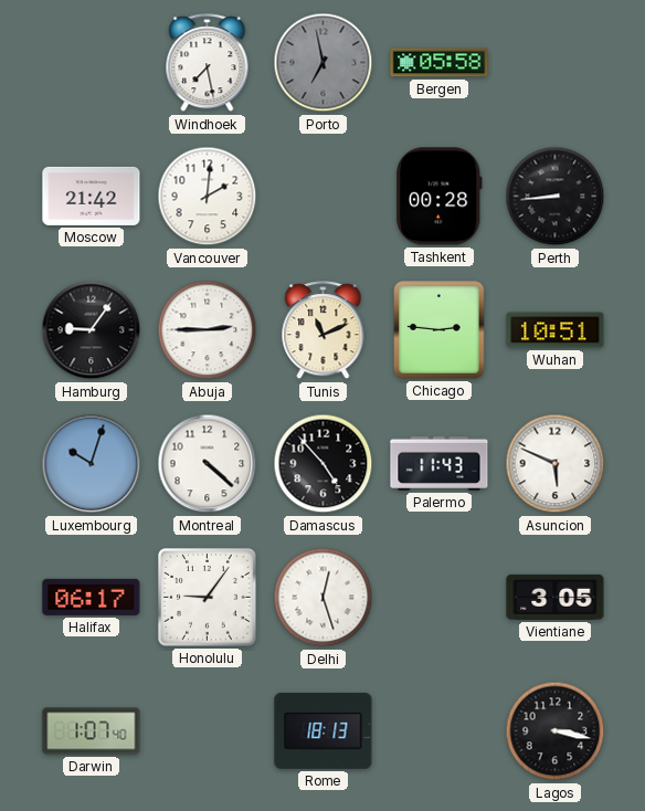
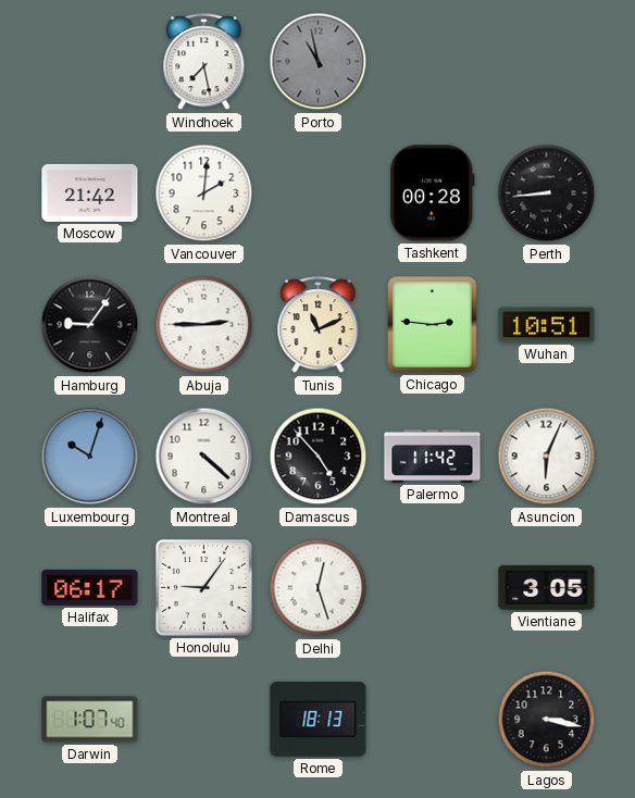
Porto: 6:58 -> 10:58
Bergen: 05:58 -> none
Palermo: 11:43 -> 11:42
Asuncion: 5:49 -> 6:04
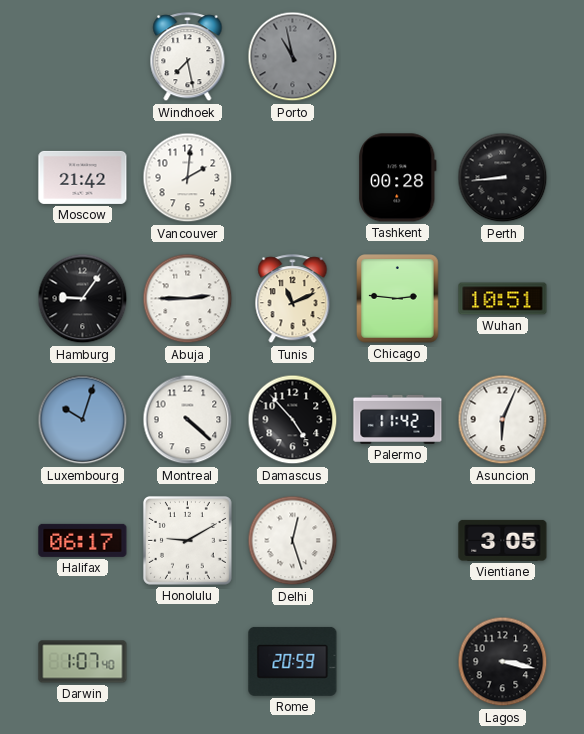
Honolulu: 9:06 -> 9:10
Rome: 18:13 -> 20:59
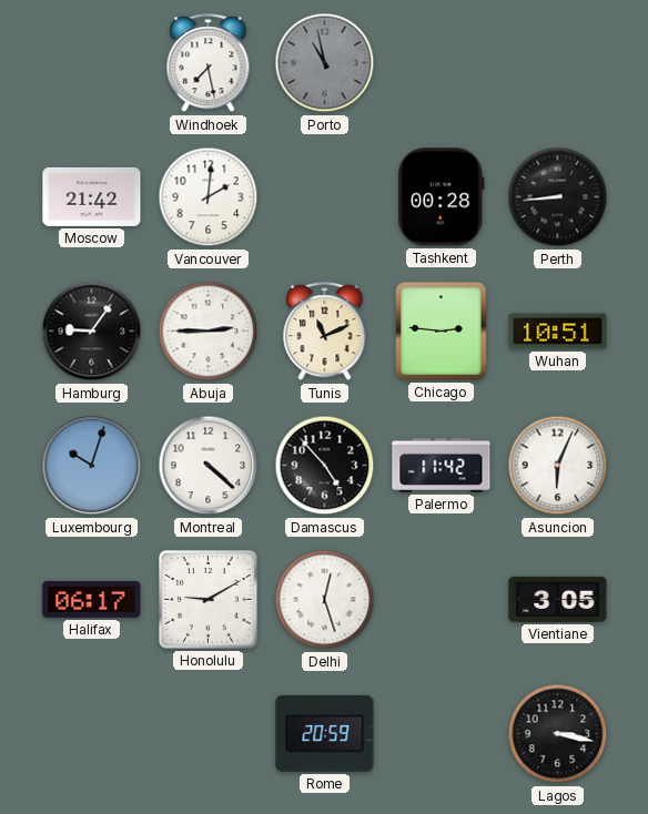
Darwin: 1:07 -> none
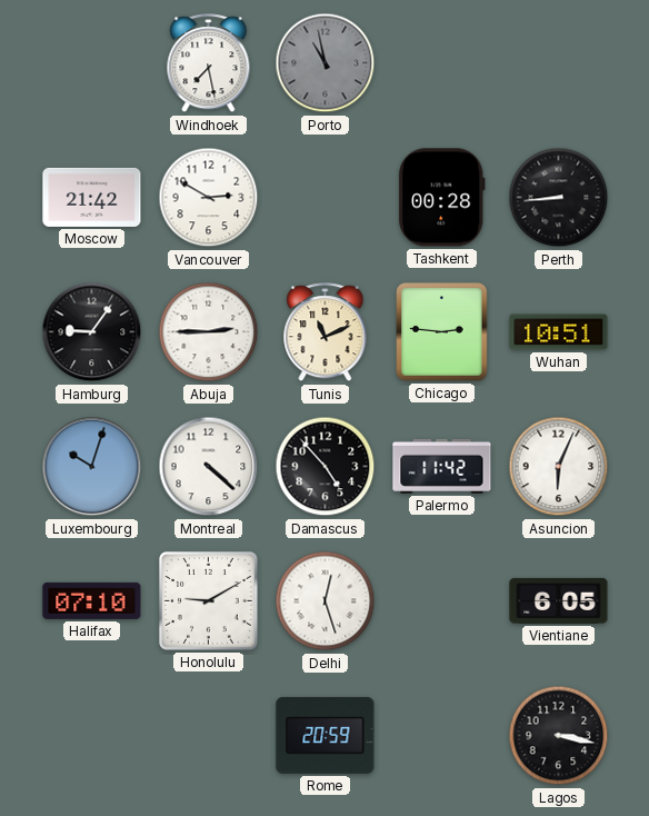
Vancouver: 2:01 -> 2:50
Halifax: 06:17 -> 07:10
Vientiane: 3:05 -> 6:05
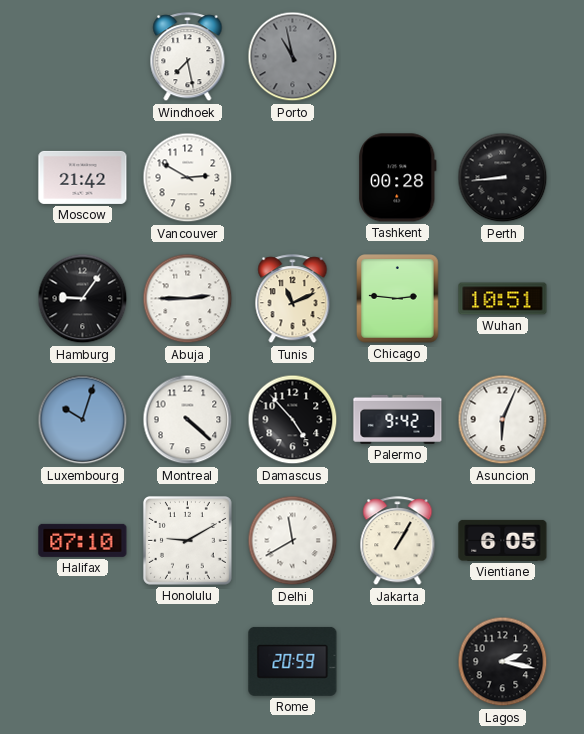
Palermo: 11:42 -> 9:42
Delhi: 12:27 -> 11:40
Jakarta: none -> 1:05
Lagos: 3:17 -> 2:17
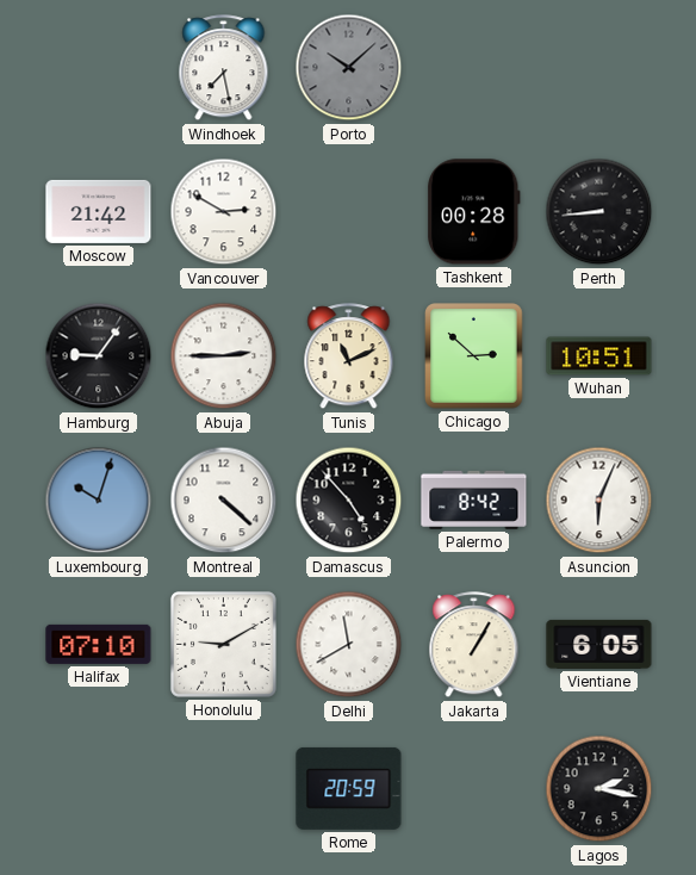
Porto: 10:58 -> 10:08
Chicago: 2:46 -> 2:52
Palermo: 9:42 -> 8:42
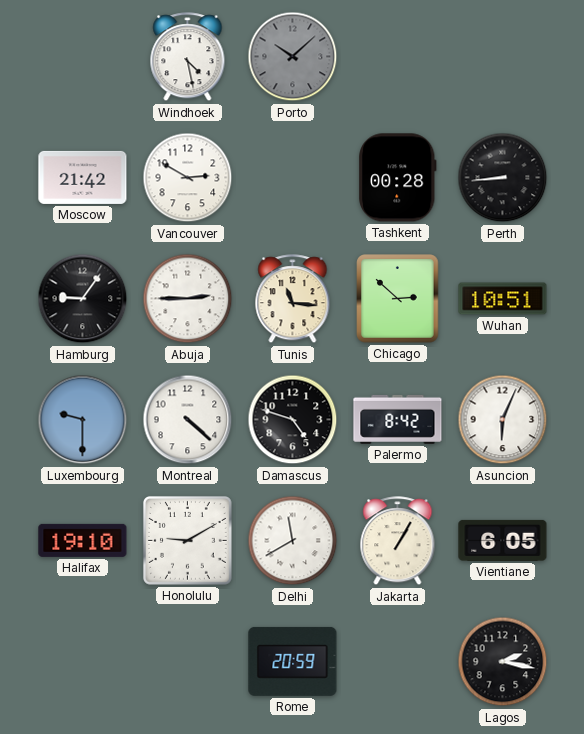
Windhoek: 7:28 -> 4:28
Tunis: 11:11 -> 11:16
Luxembourg: 10:03 -> 9:30
Damascus: 4:53 -> 4:48
Halifax: 07:10 -> 19:10
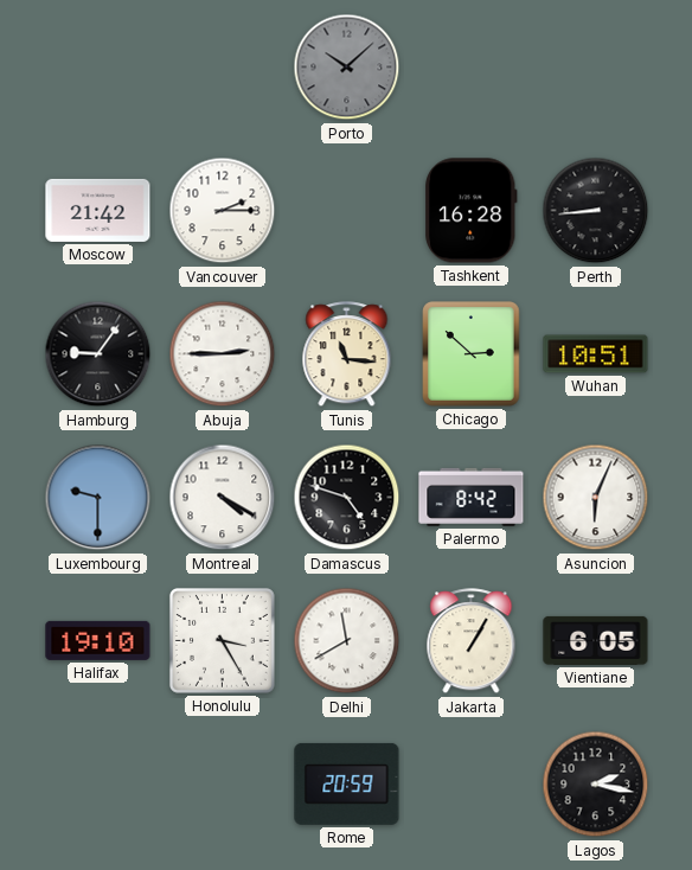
Windhoek: 4:28 -> none
Vancouver: 2:50 -> 2:15
Tashkent: 00:28 -> 16:28
Montreal: 4:22 -> 4:20
Honolulu: 9:10 -> 3:25
